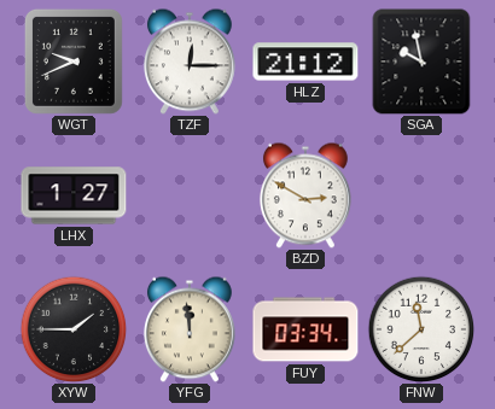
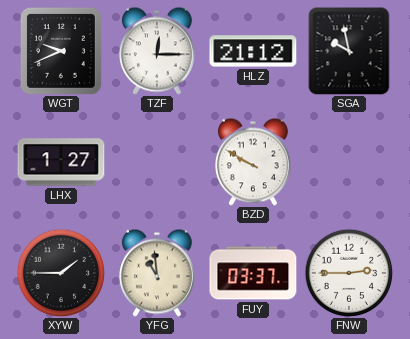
BZD: 2:50 -> 9:50
YFG: 11:59 -> 10:59
FUY: 03:34 -> 03:37
FNW: 11:38 -> 2:45
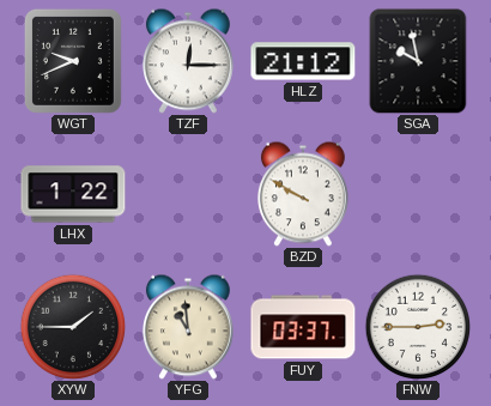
LHX: 1:27 -> 1:22
